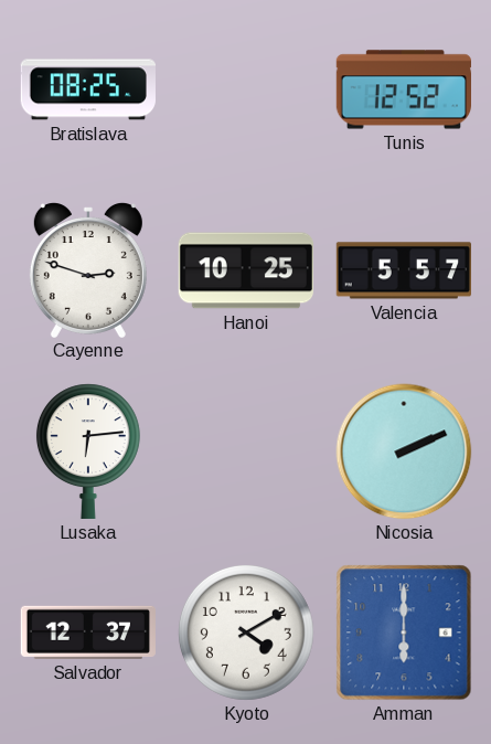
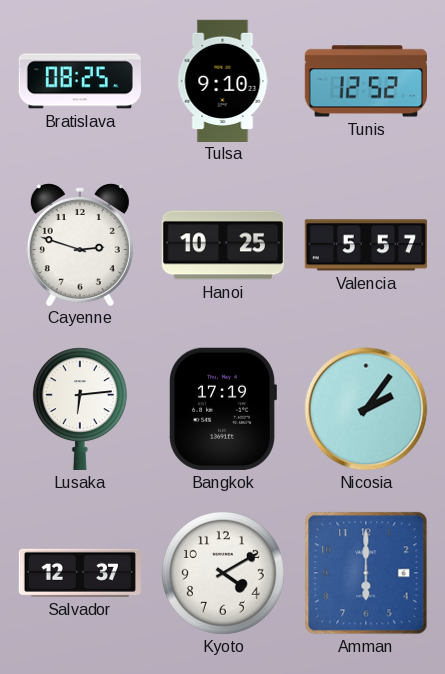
Tulsa: none -> 9:10
Bangkok: none -> 17:19
Nicosia: 2:11 -> 2:06
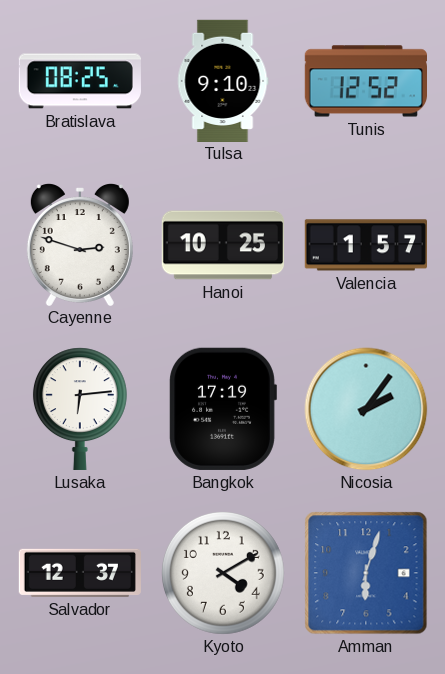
Valencia: 5:57 -> 1:57
Amman: 6:00 -> 6:03
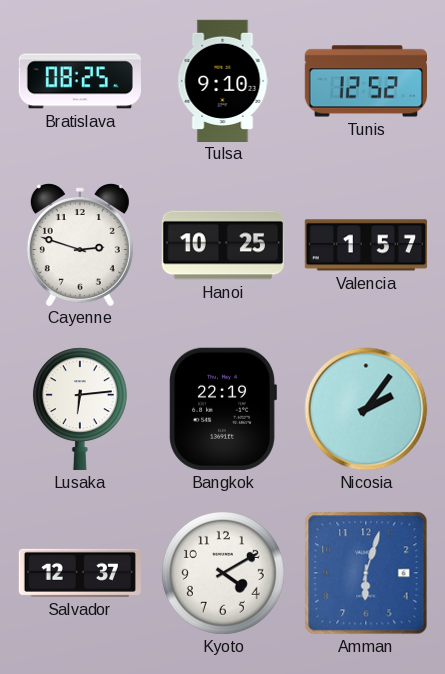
Bangkok: 17:19 -> 22:19
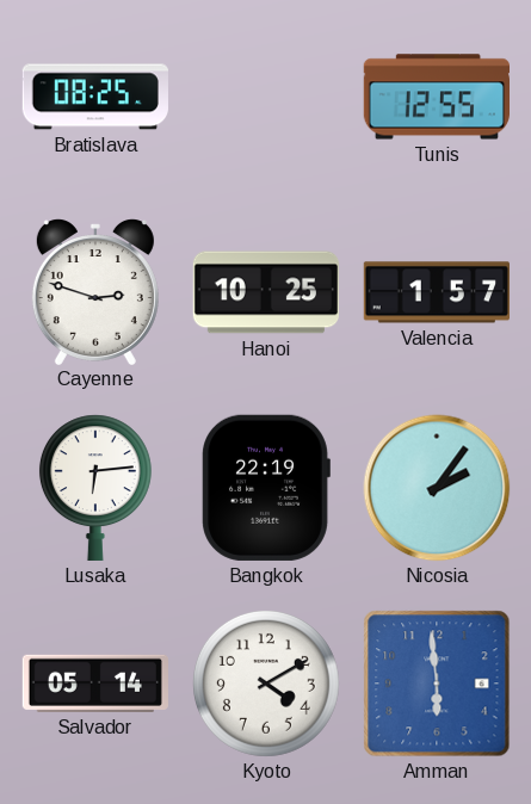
Tulsa: 9:10 -> none
Tunis: 12:52 -> 12:55
Salvador: 12:37 -> 05:14
Amman: 6:03 -> 5:59
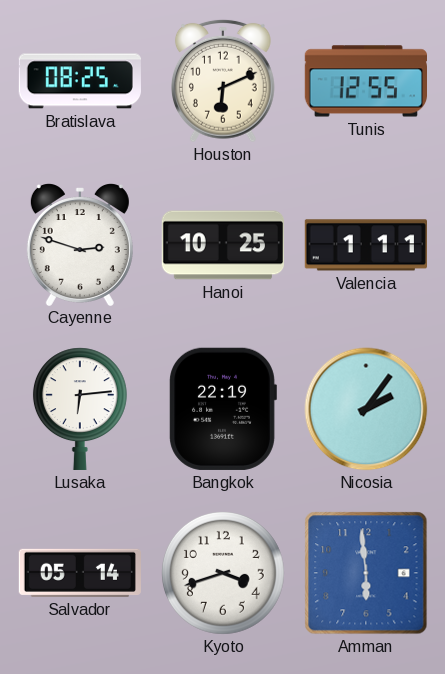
Houston: none -> 6:11
Valencia: 1:57 -> 1:11
Kyoto: 4:10 -> 3:42
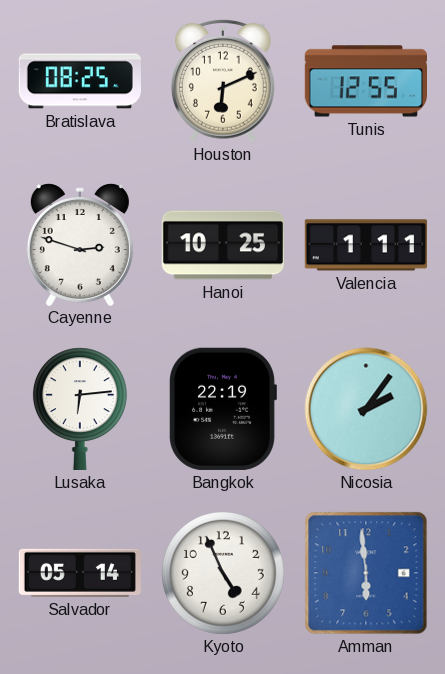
Kyoto: 3:42 -> 4:56
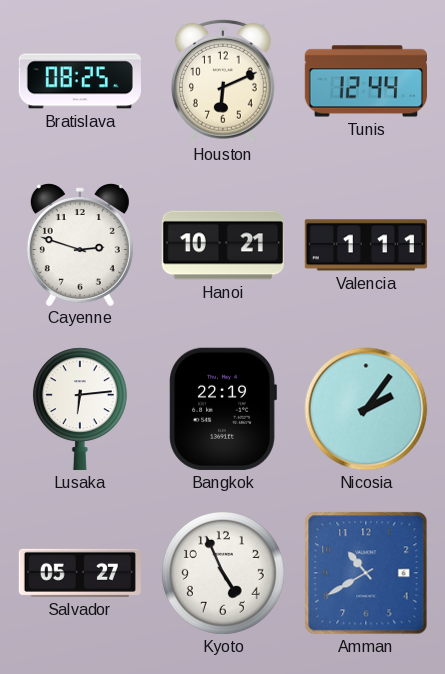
Tunis: 12:55 -> 12:44
Hanoi: 10:25 -> 10:21
Salvador: 05:14 -> 05:27
Amman: 5:59 -> 10:40
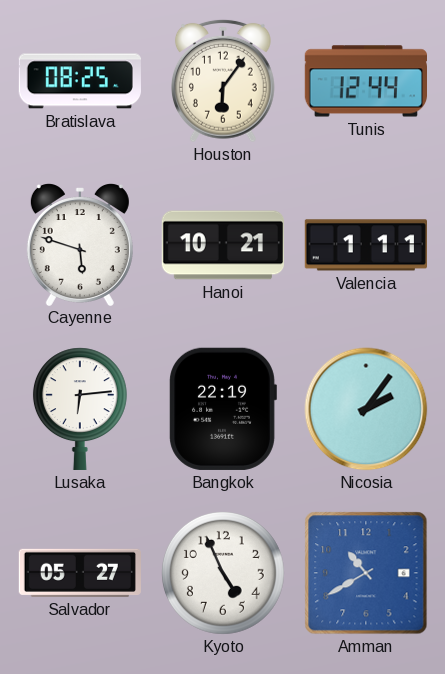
Houston: 6:11 -> 6:06
Cayenne: 2:48 -> 5:48
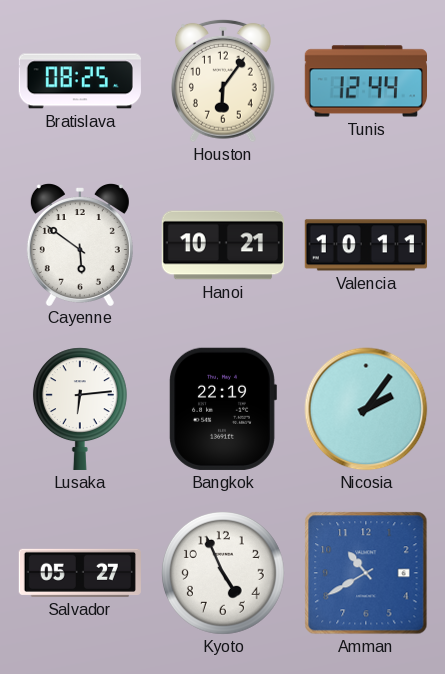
Cayenne: 5:48 -> 5:51
Valencia: 1:11 -> 10:11
